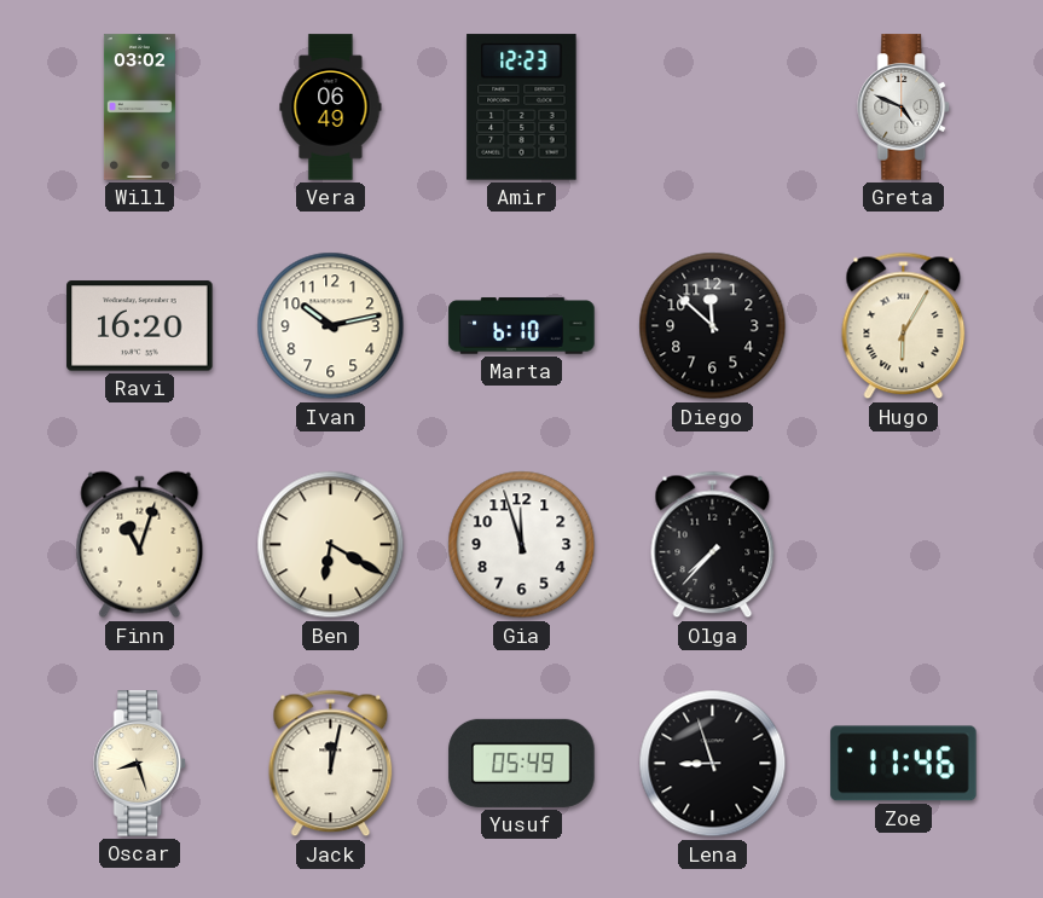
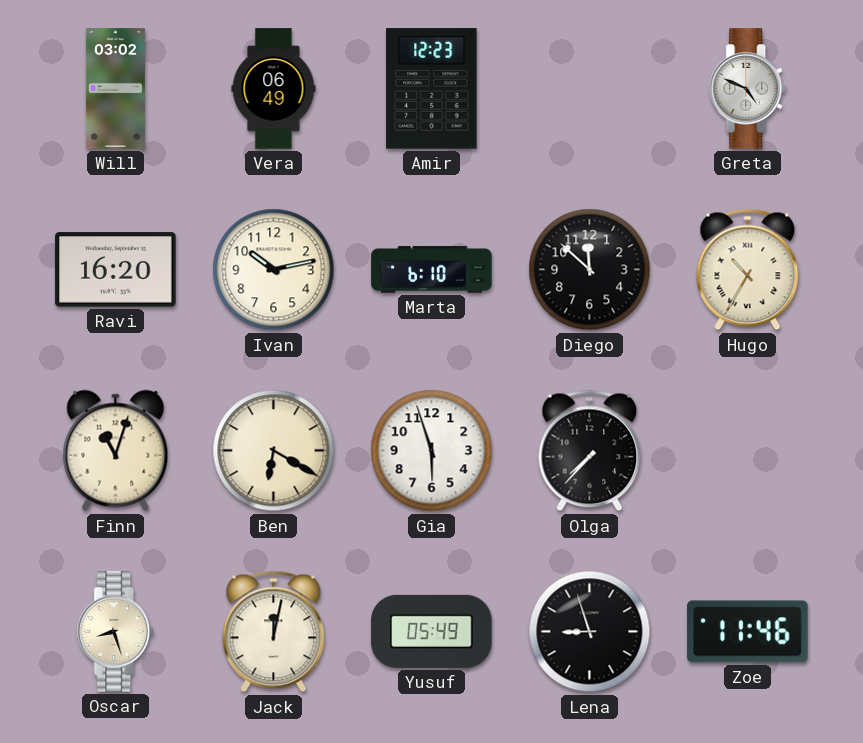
Hugo: 6:05 -> 10:35
Gia: 11:57 -> 5:57
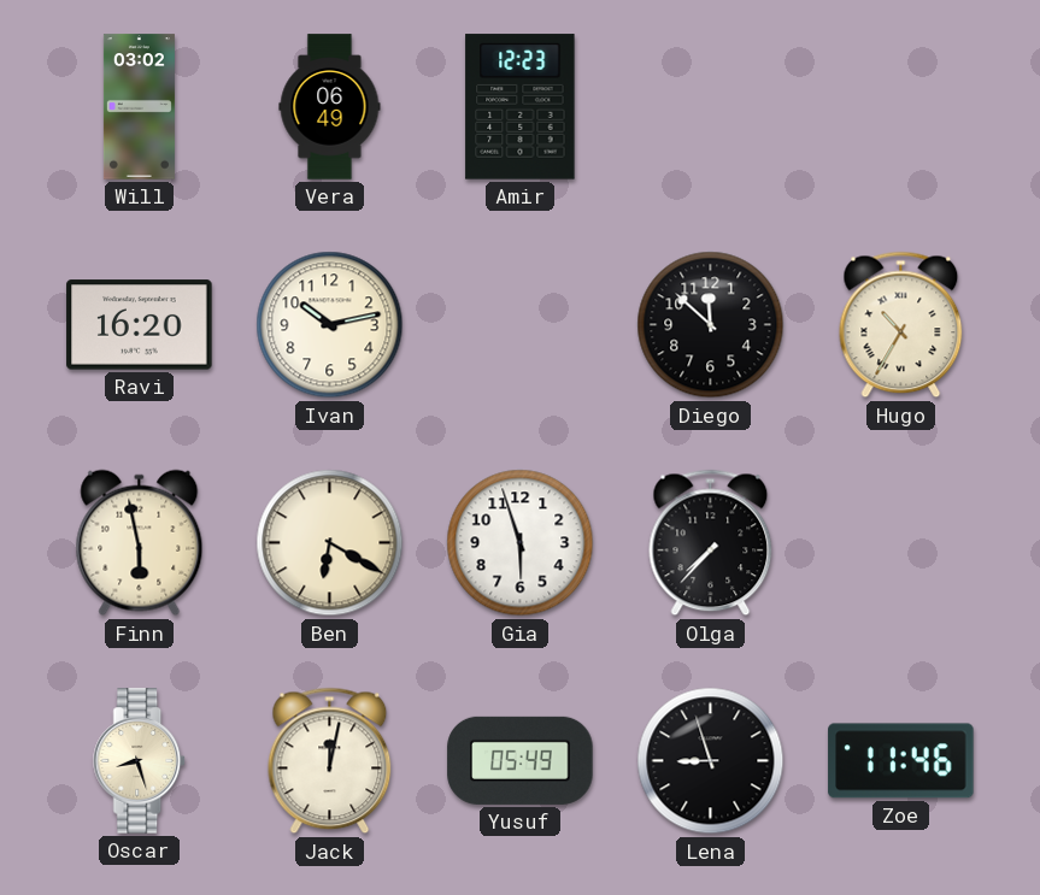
Greta: 4:49 -> none
Marta: 6:10 -> none
Finn: 11:03 -> 5:58
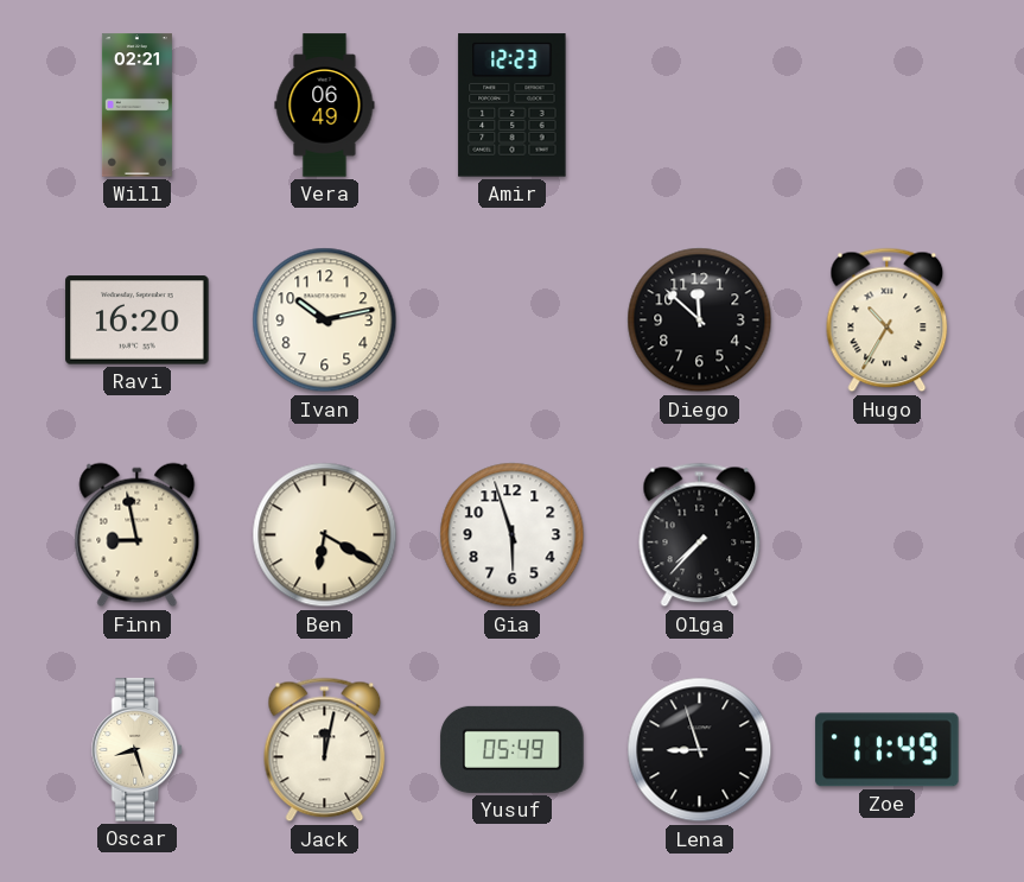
Will: 03:02 -> 02:21
Finn: 5:58 -> 8:58
Zoe: 11:46 -> 11:49
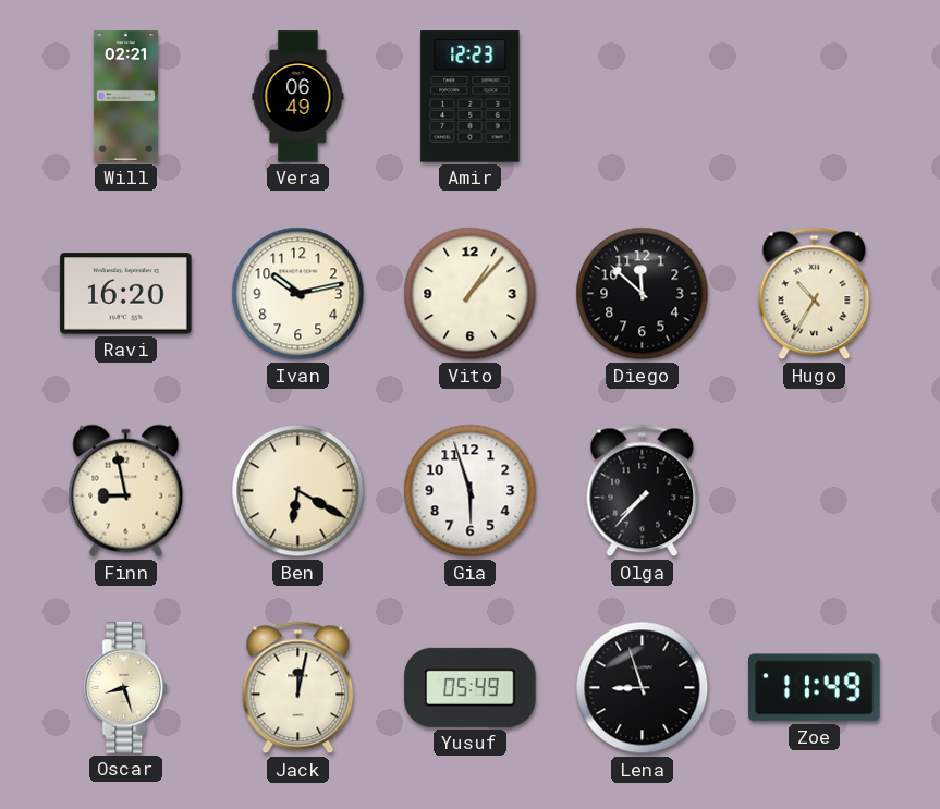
Vito: none -> 1:07
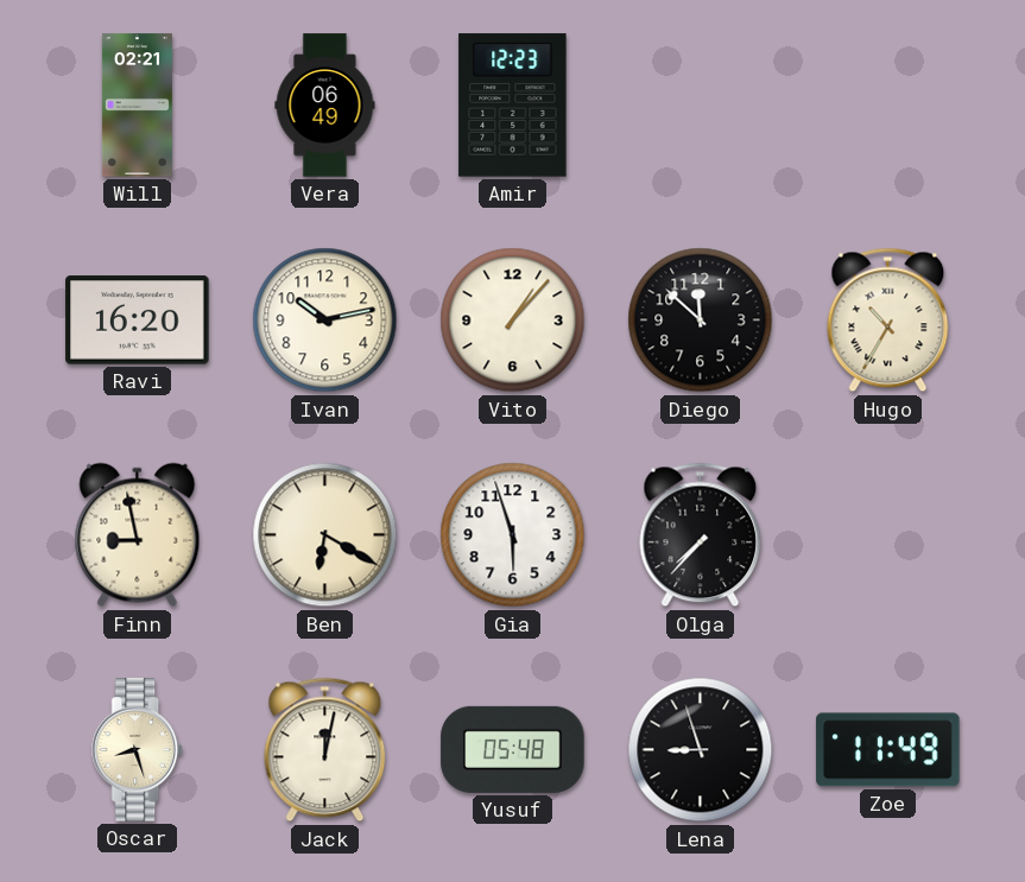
Yusuf: 05:49 -> 05:48
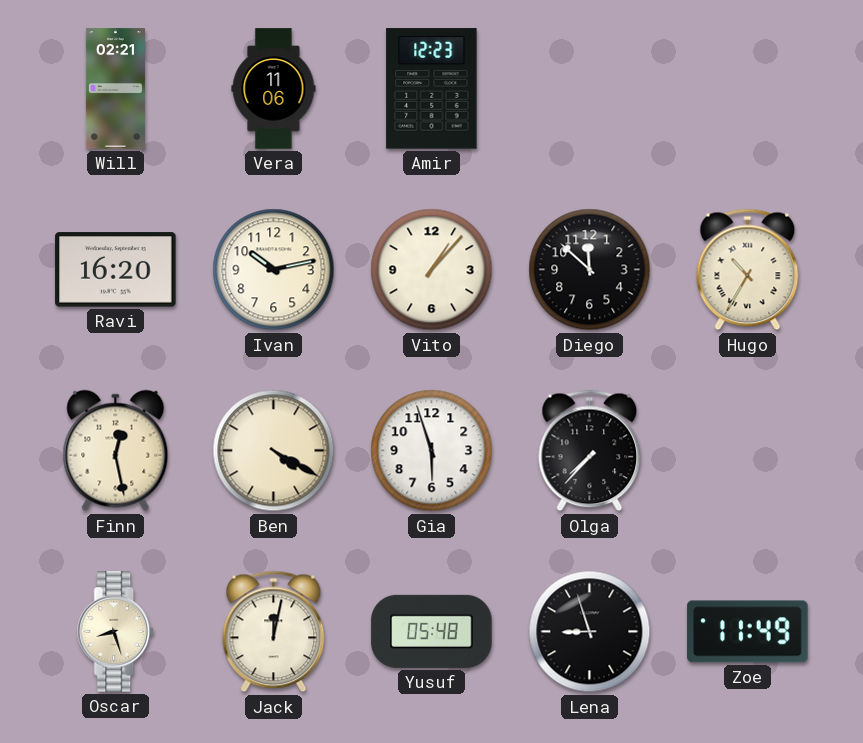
Vera: 06:49 -> 11:06
Finn: 8:58 -> 12:28
Ben: 6:20 -> 4:20
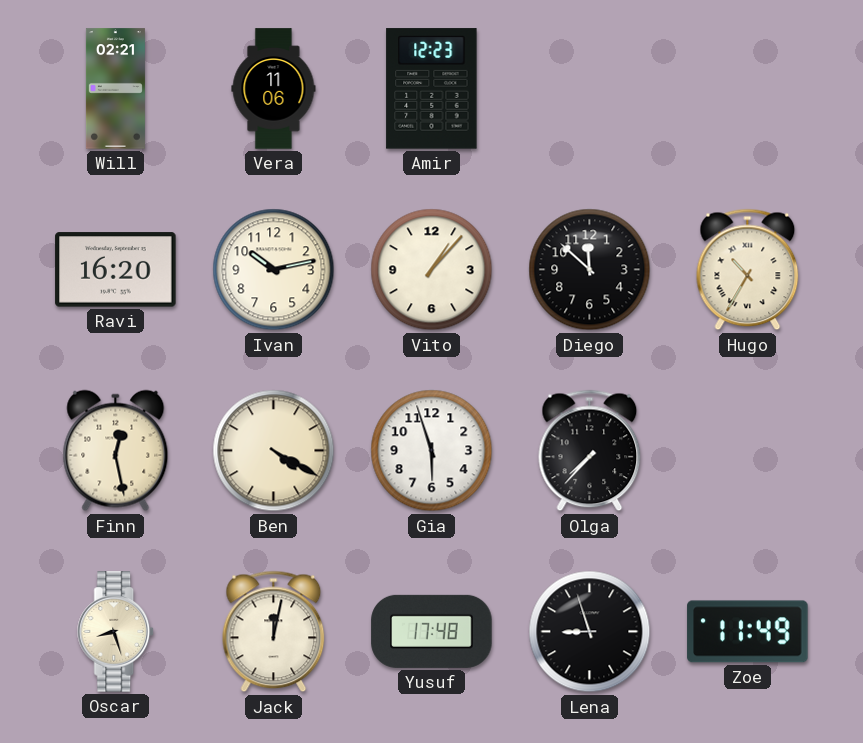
Yusuf: 05:48 -> 17:48
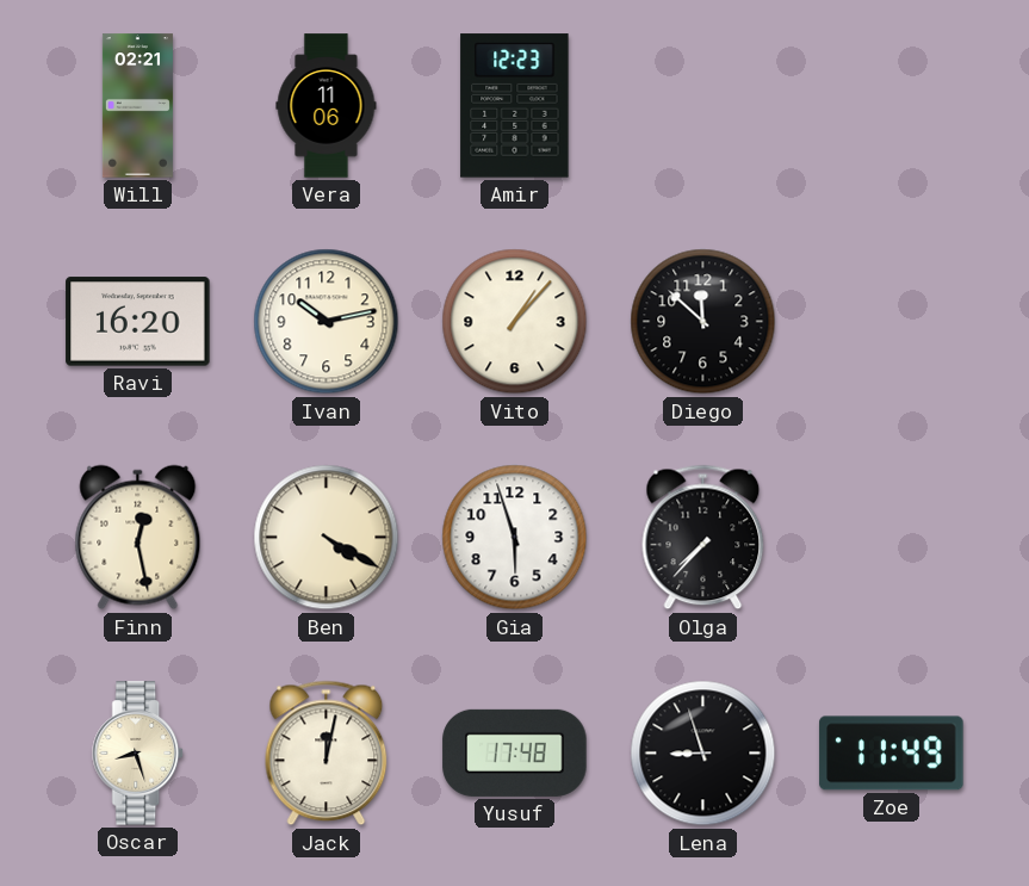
Hugo: 10:35 -> none
